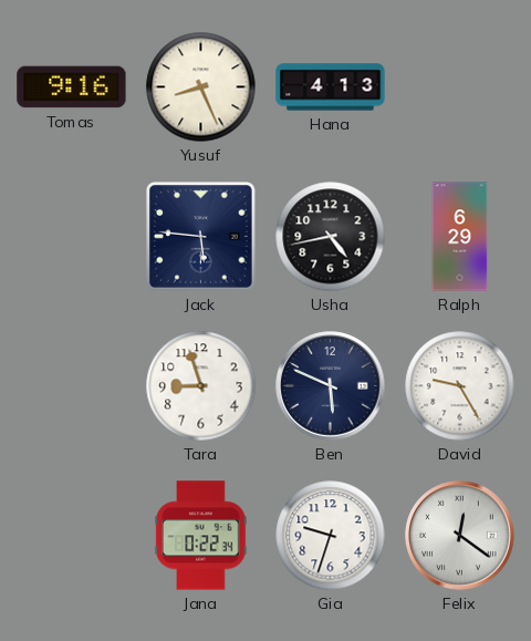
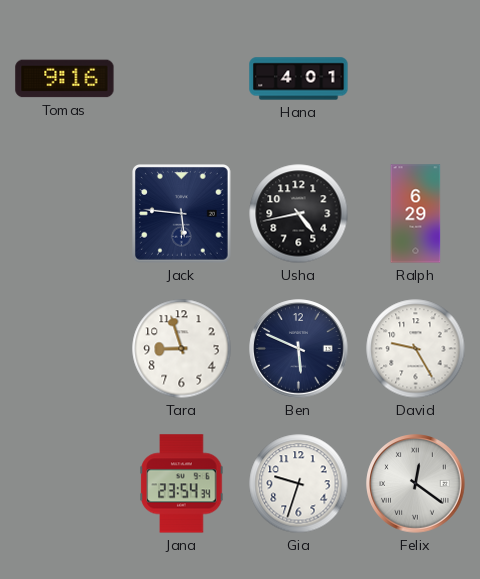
Yusuf: 8:26 -> none
Hana: 4:13 -> 4:01
Jana: 0:22 -> 23:54
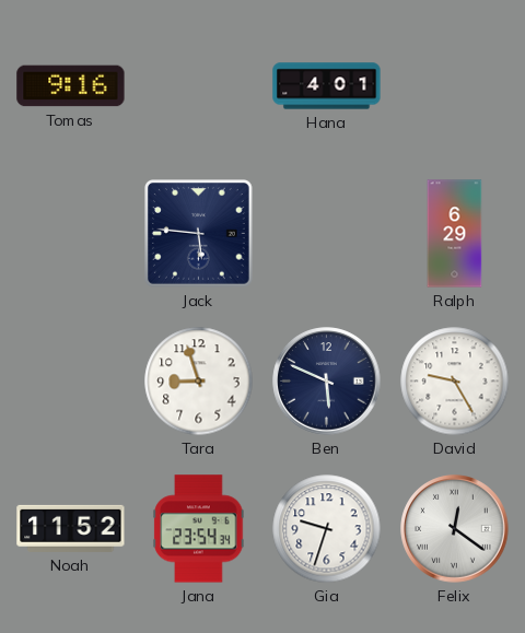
Usha: 4:43 -> none
Noah: none -> 11:52
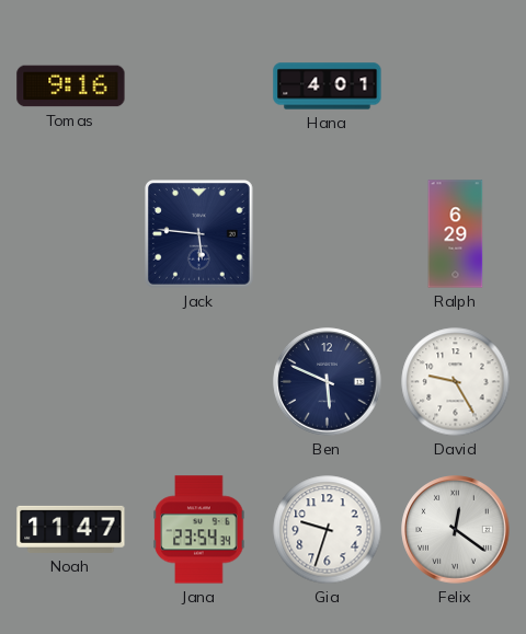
Tara: 8:57 -> none
Noah: 11:52 -> 11:47
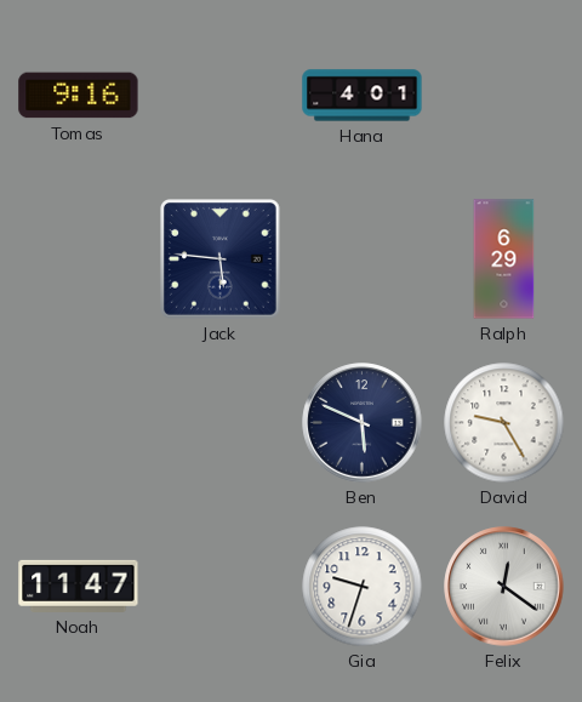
Jana: 23:54 -> none
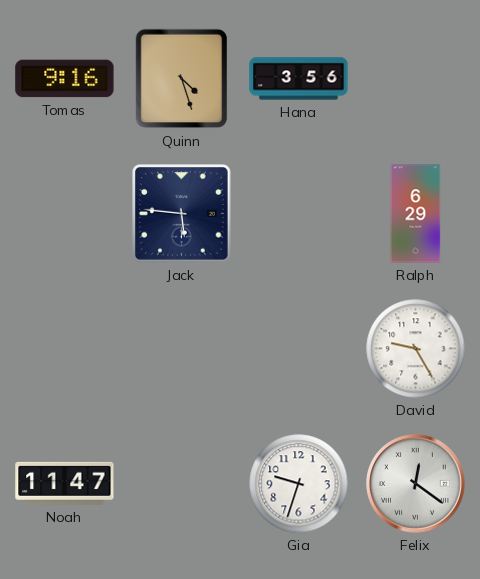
Quinn: none -> 4:27
Hana: 4:01 -> 3:56
Ben: 5:49 -> none
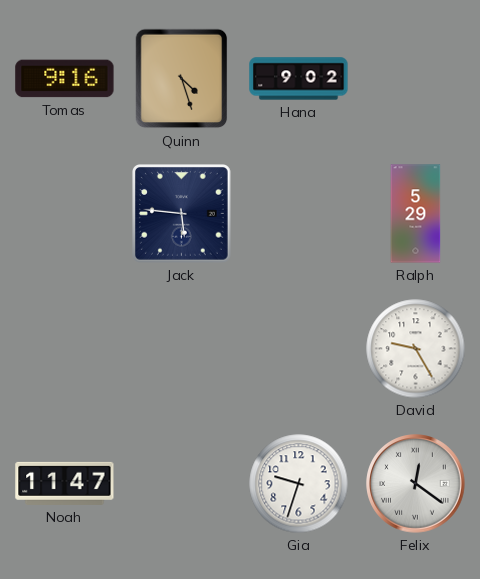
Hana: 3:56 -> 9:02
Ralph: 6:29 -> 5:29
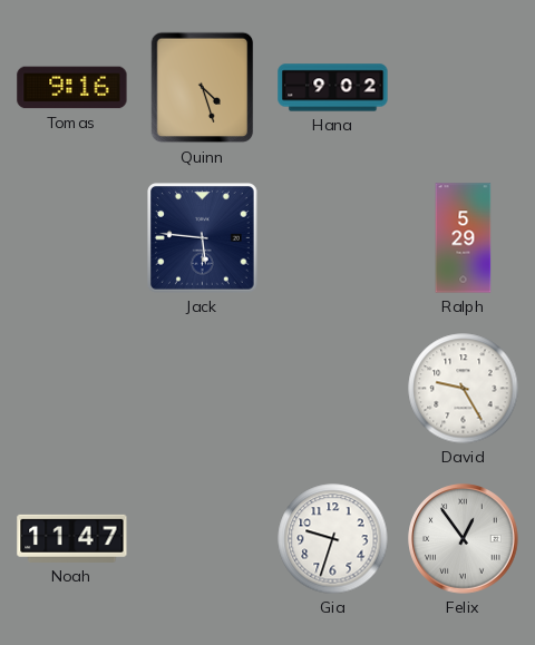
Felix: 12:21 -> 12:54
